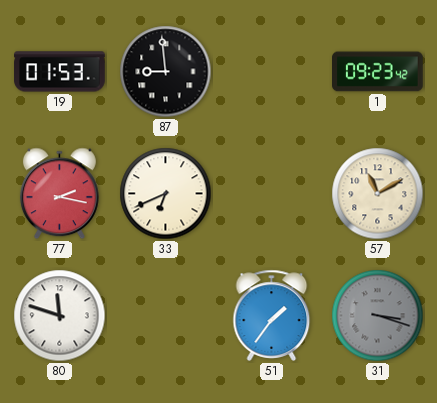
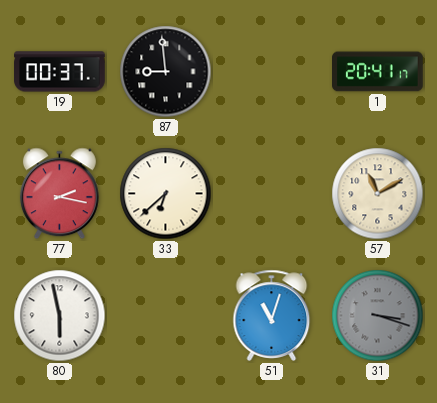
19: 01:53 -> 00:37
1: 09:23 -> 20:41
33: 6:41 -> 6:38
80: 11:48 -> 5:58
51: 1:36 -> 11:03
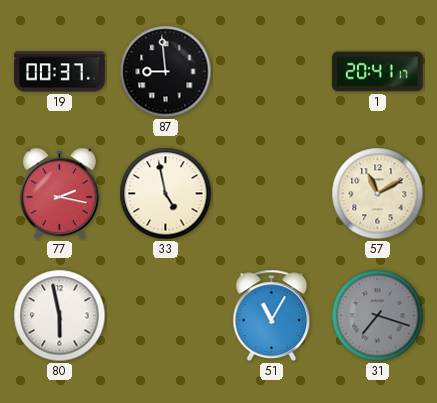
33: 6:38 -> 4:58
51: 11:03 -> 11:05
31: 3:18 -> 7:18
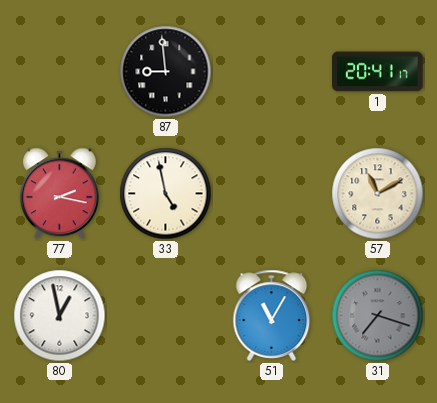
19: 00:37 -> none
80: 5:58 -> 12:58
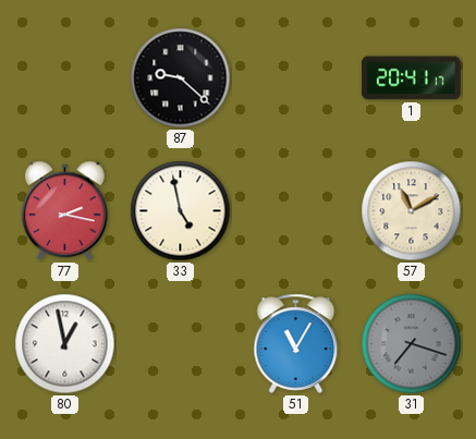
87: 8:59 -> 9:22
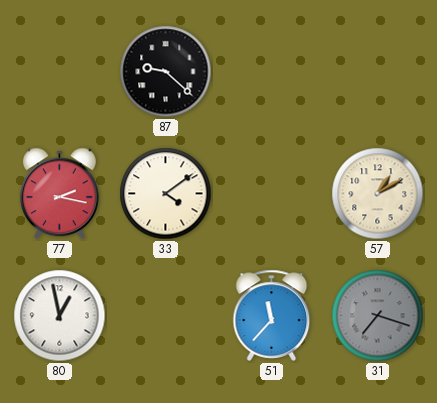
1: 20:41 -> none
33: 4:58 -> 4:09
57: 11:10 -> 1:10
51: 11:05 -> 11:37
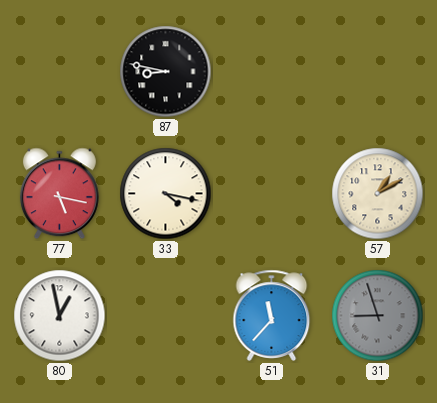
87: 9:22 -> 8:47
77: 2:17 -> 5:17
33: 4:09 -> 4:17
31: 7:18 -> 8:57
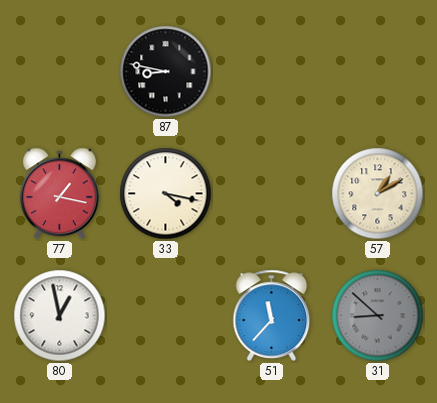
77: 5:17 -> 1:17
31: 8:57 -> 8:52
